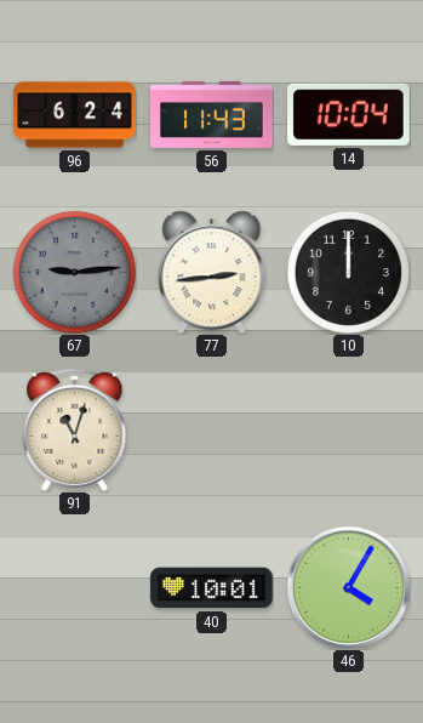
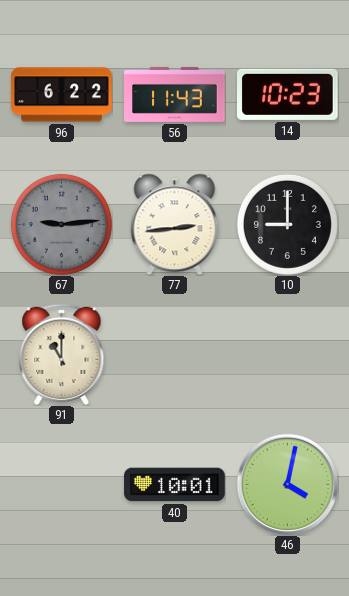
96: 6:24 -> 6:22
14: 10:04 -> 10:23
10: 12:00 -> 9:00
91: 11:03 -> 11:00
46: 4:05 -> 4:02
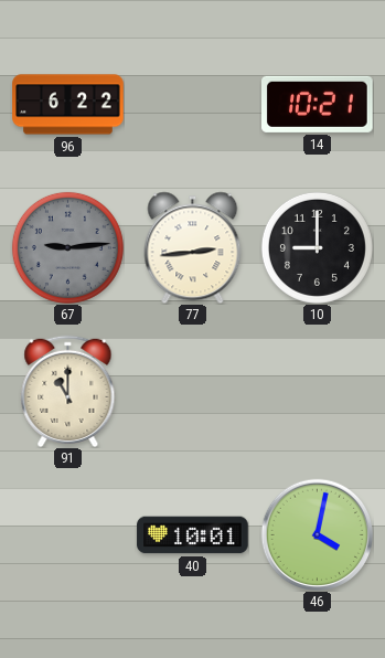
56: 11:43 -> none
14: 10:23 -> 10:21
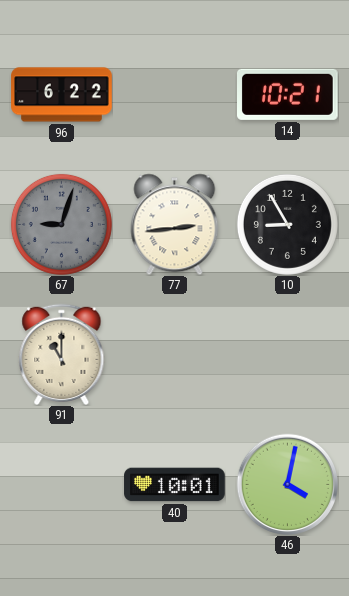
67: 9:14 -> 9:03
10: 9:00 -> 8:55
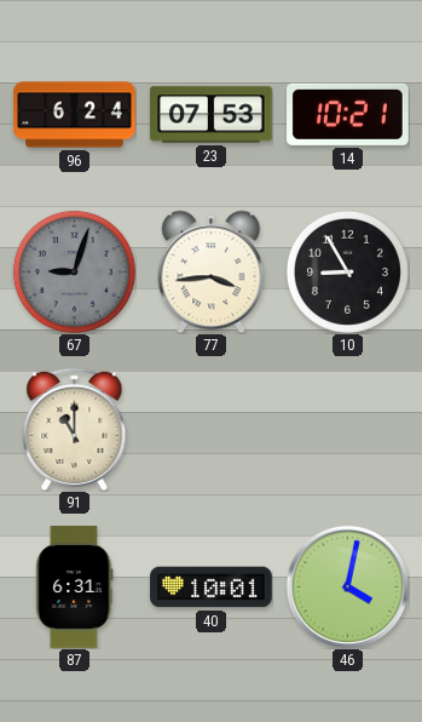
96: 6:22 -> 6:24
23: none -> 07:53
77: 2:44 -> 3:44
87: none -> 6:31
